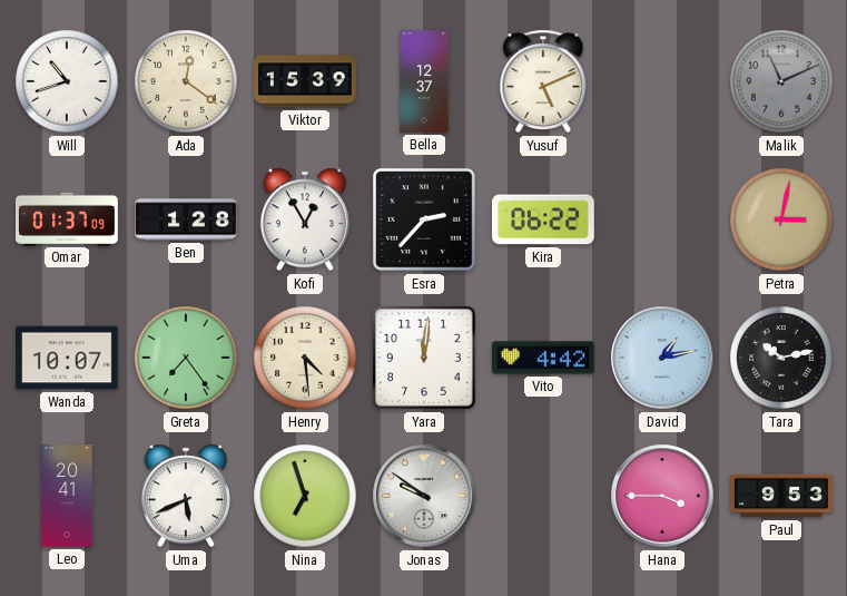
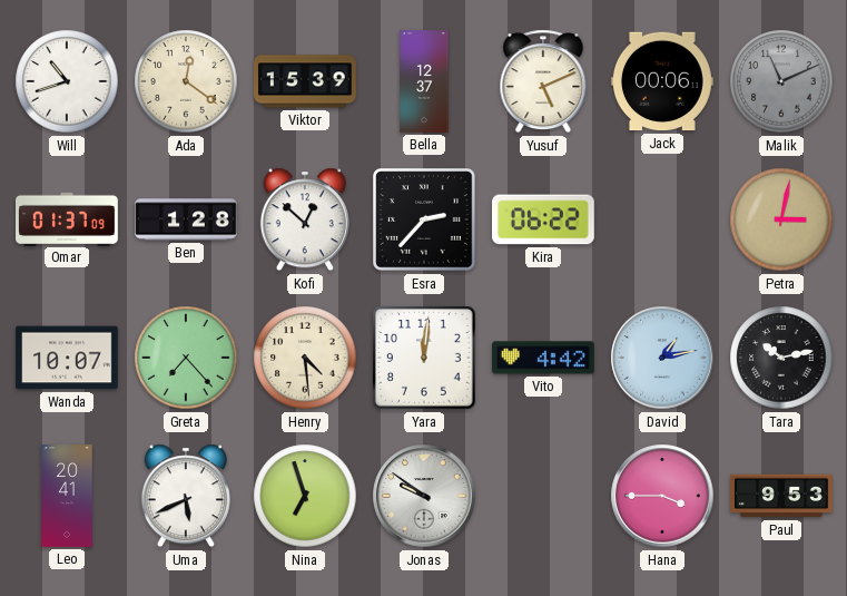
Jack: none -> 00:06
Kofi: 12:55 -> 12:52
Greta: 7:24 -> 7:23
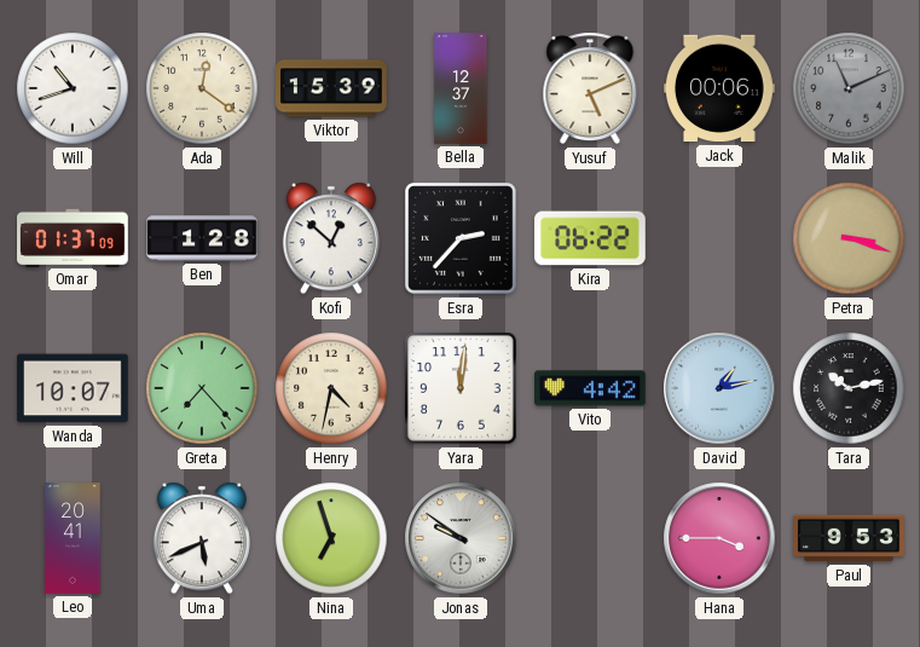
Petra: 3:02 -> 3:18
Henry: 4:29 -> 4:32
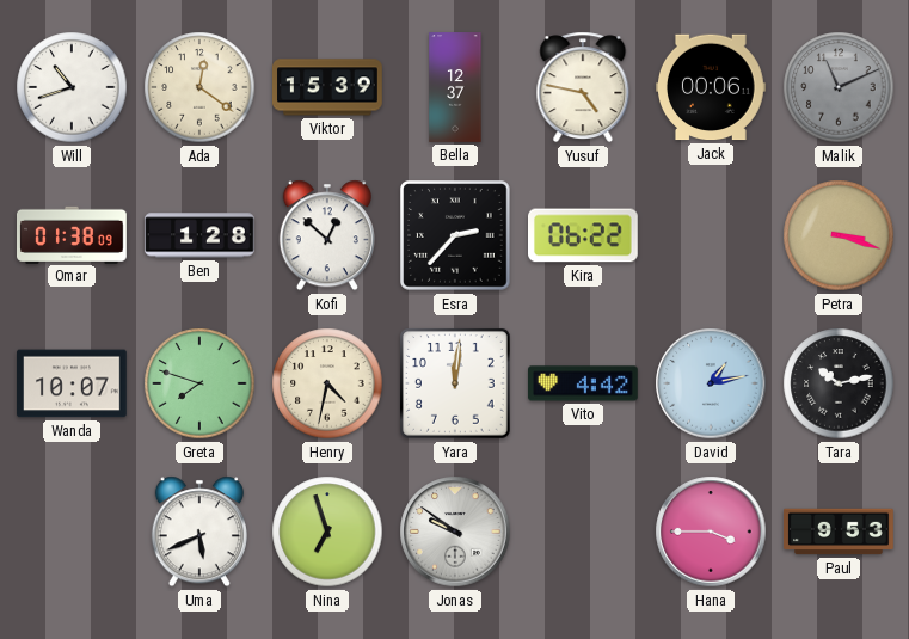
Yusuf: 5:11 -> 4:47
Omar: 01:37 -> 01:38
Greta: 7:23 -> 7:48
Leo: 20:41 -> none
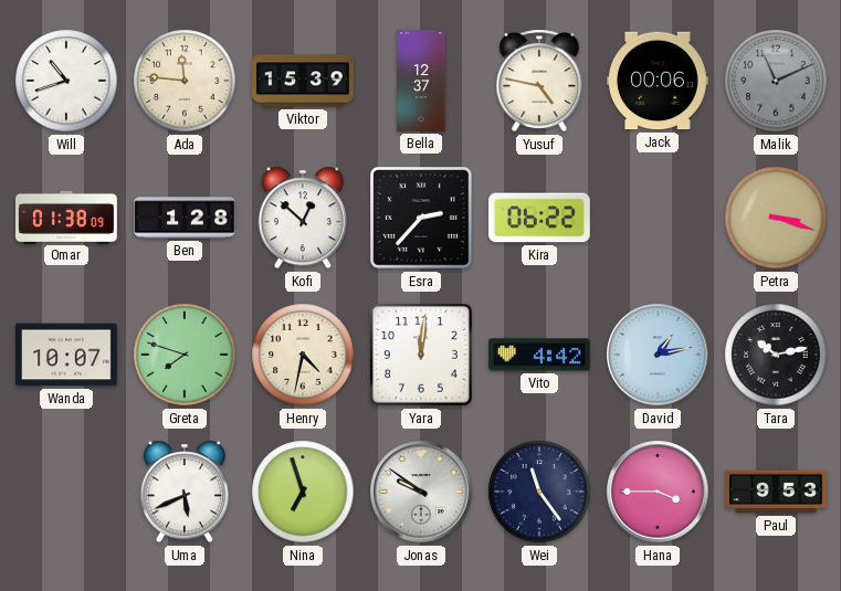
Ada: 12:21 -> 11:46
Wei: none -> 11:24
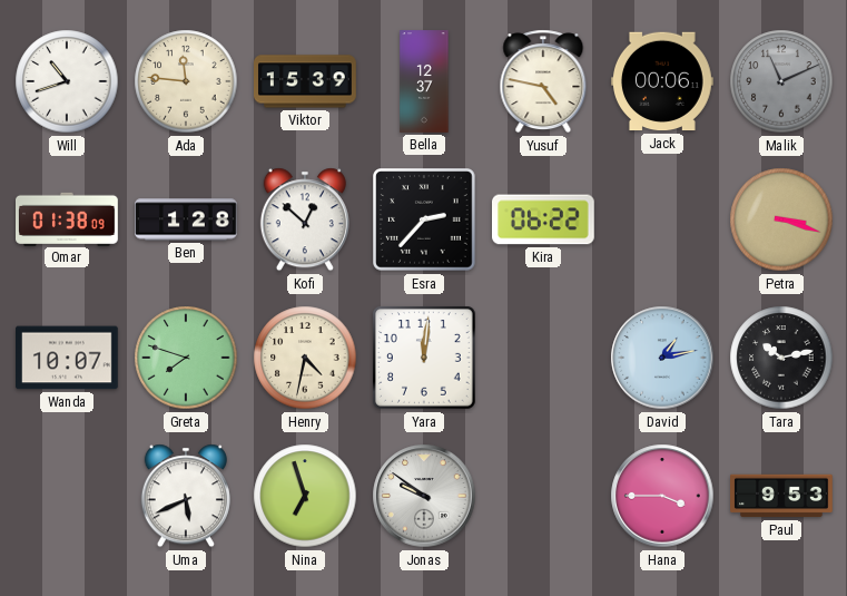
Vito: 4:42 -> none
Wei: 11:24 -> none
